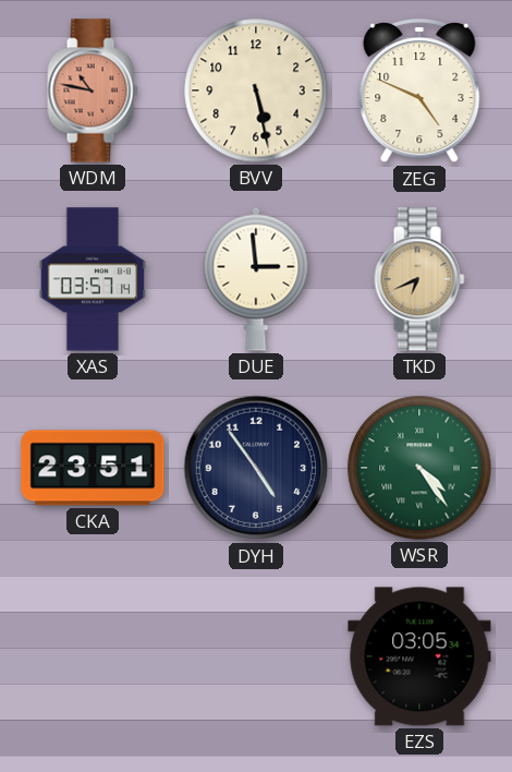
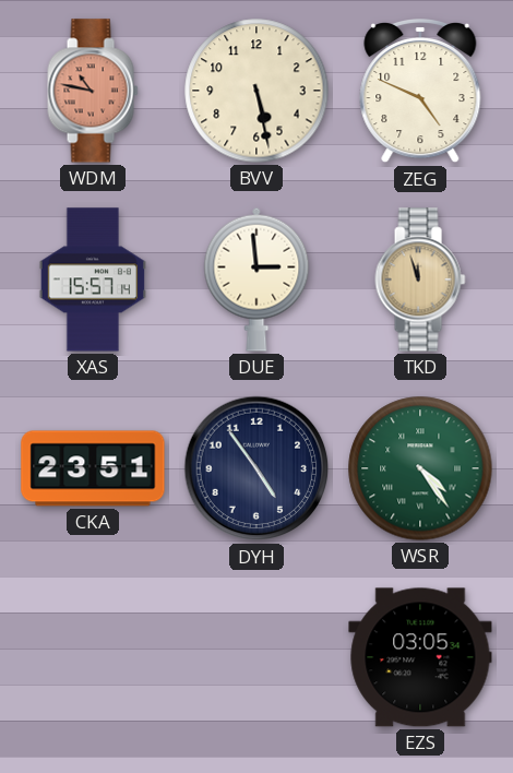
XAS: 03:57 -> 15:57
TKD: 6:41 -> 11:57
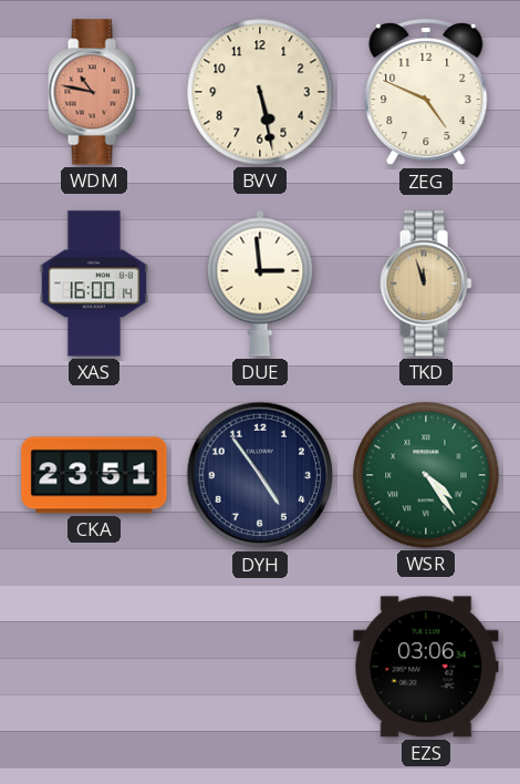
XAS: 15:57 -> 16:00
EZS: 03:05 -> 03:06
